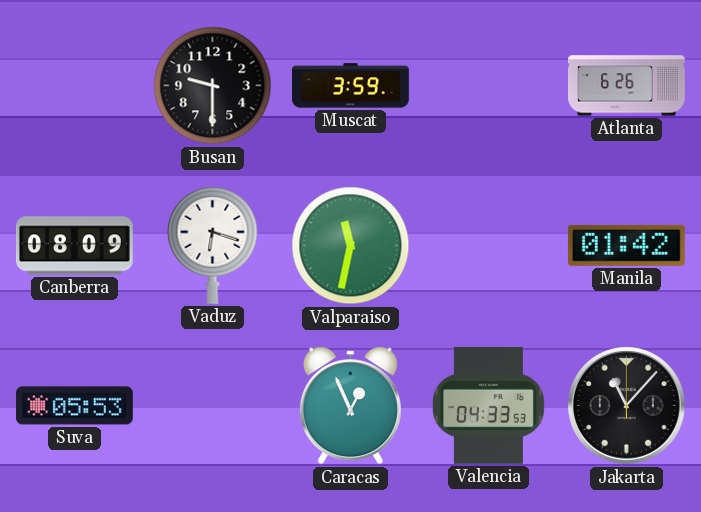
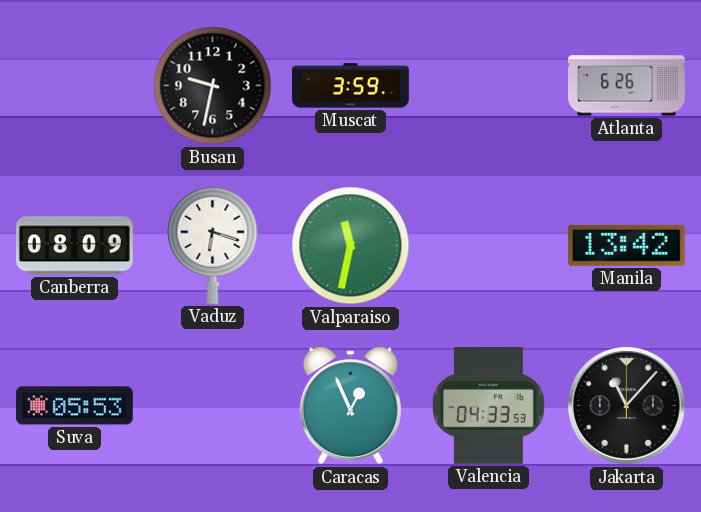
Busan: 9:30 -> 9:32
Manila: 01:42 -> 13:42
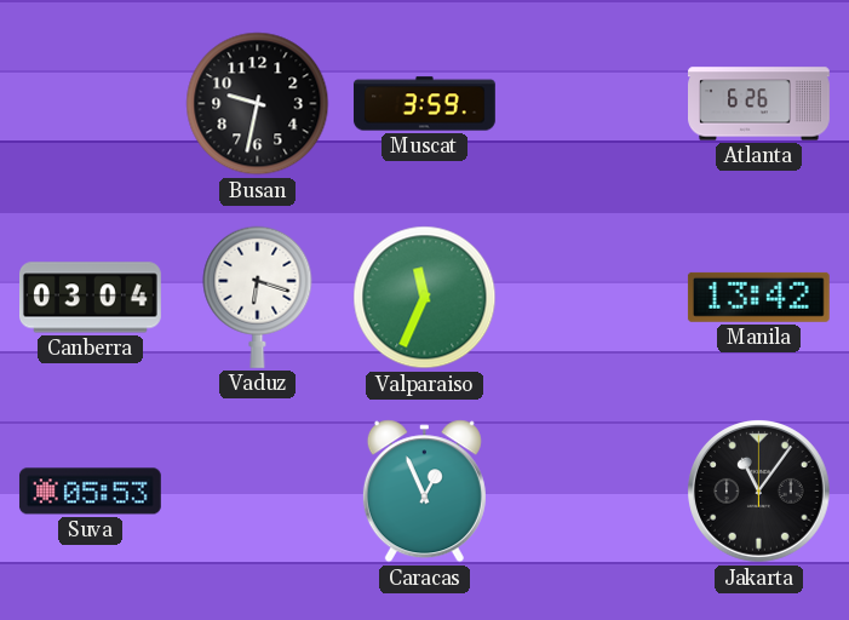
Canberra: 08:09 -> 03:04
Valparaiso: 11:32 -> 11:34
Valencia: 04:33 -> none
Jakarta: 11:07 -> 11:06
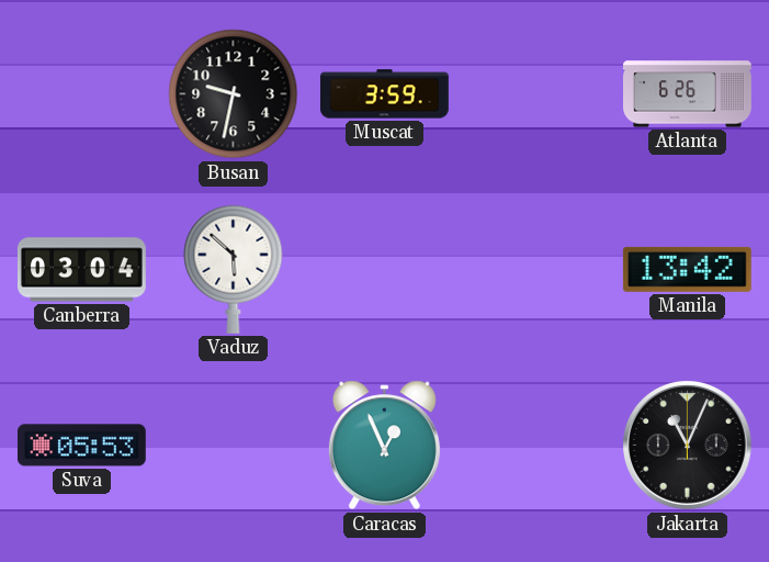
Vaduz: 6:18 -> 5:52
Valparaiso: 11:34 -> none
Jakarta: 11:06 -> 11:04
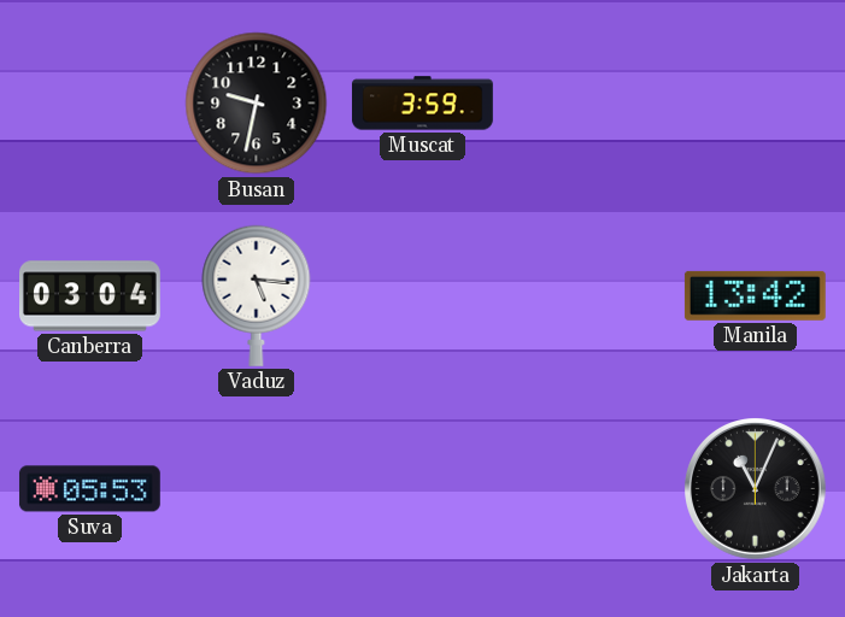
Atlanta: 6:26 -> none
Vaduz: 5:52 -> 5:16
Caracas: 12:56 -> none
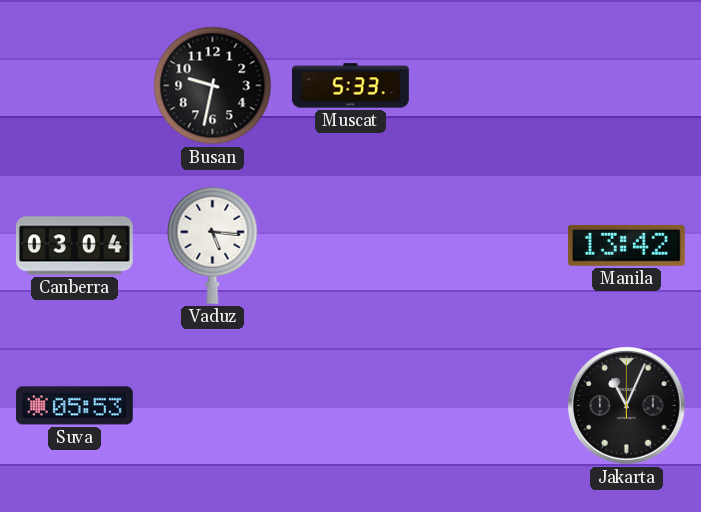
Muscat: 3:59 -> 5:33
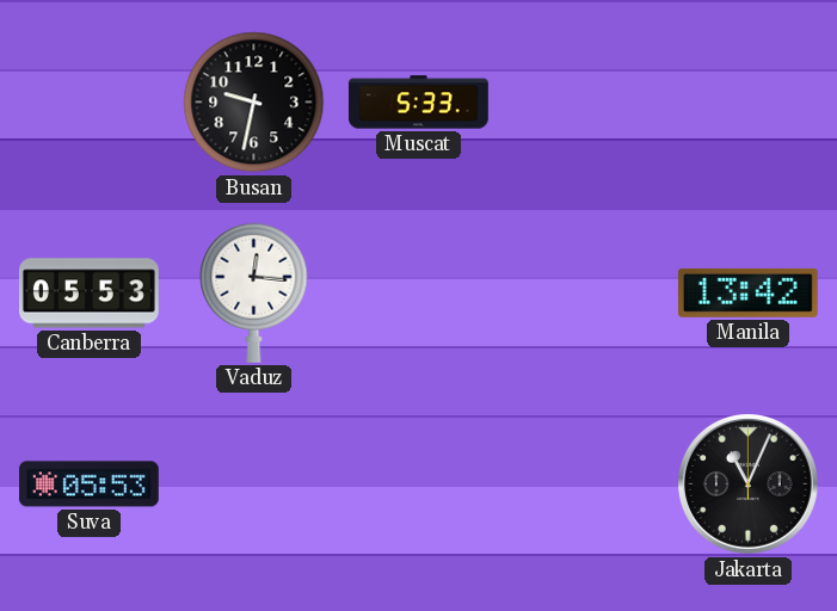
Canberra: 03:04 -> 05:53
Vaduz: 5:16 -> 12:16
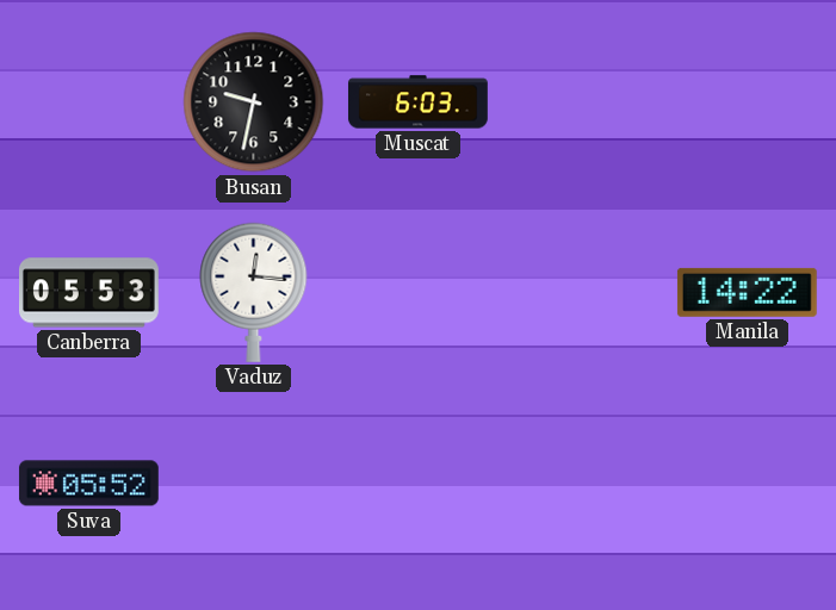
Muscat: 5:33 -> 6:03
Manila: 13:42 -> 14:22
Suva: 05:53 -> 05:52
Jakarta: 11:04 -> none
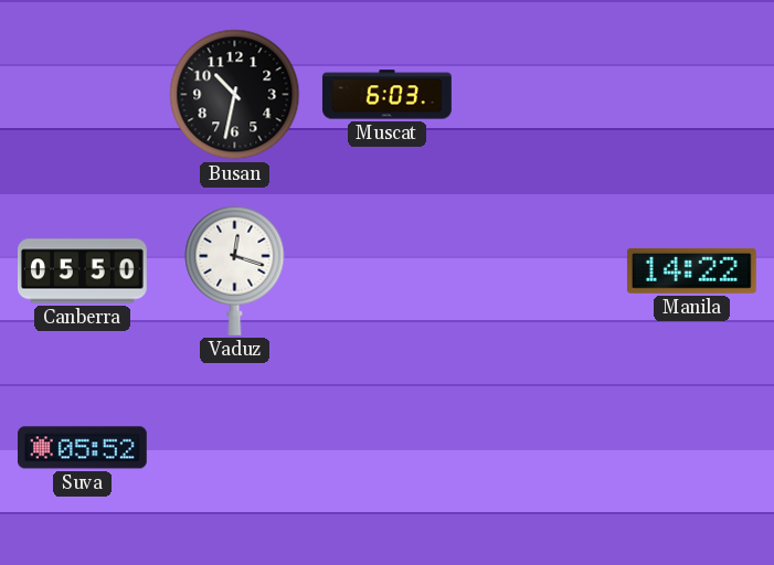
Busan: 9:32 -> 10:32
Canberra: 05:53 -> 05:50
Vaduz: 12:16 -> 12:18
